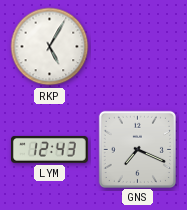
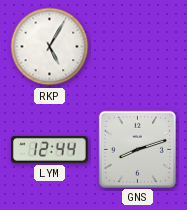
LYM: 12:43 -> 12:44
GNS: 7:19 -> 8:12
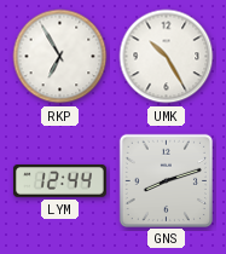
RKP: 5:05 -> 6:55
UMK: none -> 10:25
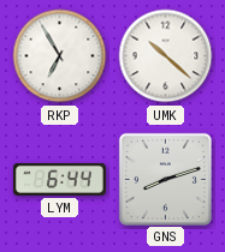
UMK: 10:25 -> 10:22
LYM: 12:44 -> 6:44
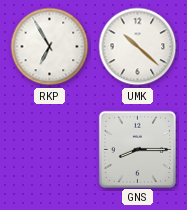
LYM: 6:44 -> none
GNS: 8:12 -> 8:15
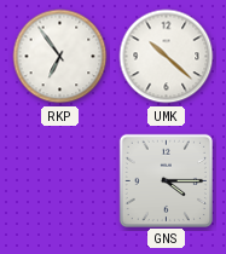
RKP: 6:55 -> 6:54
GNS: 8:15 -> 4:15
